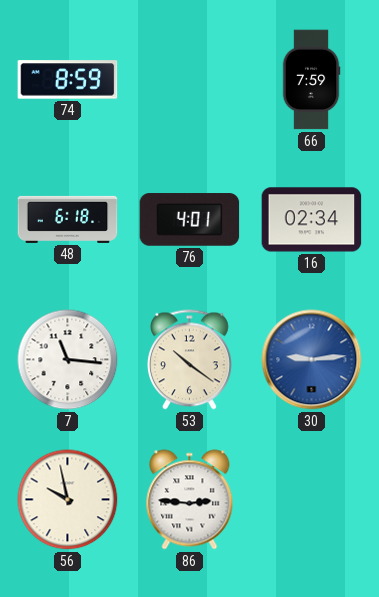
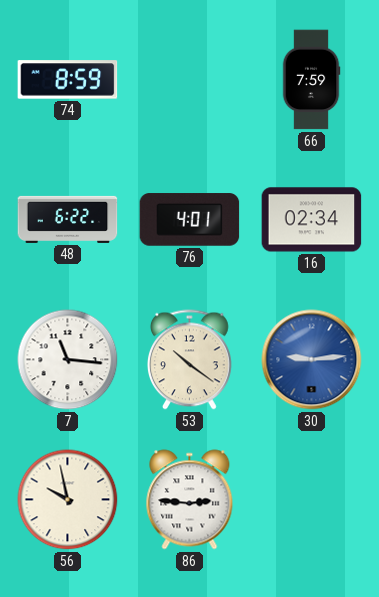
48: 6:18 -> 6:22
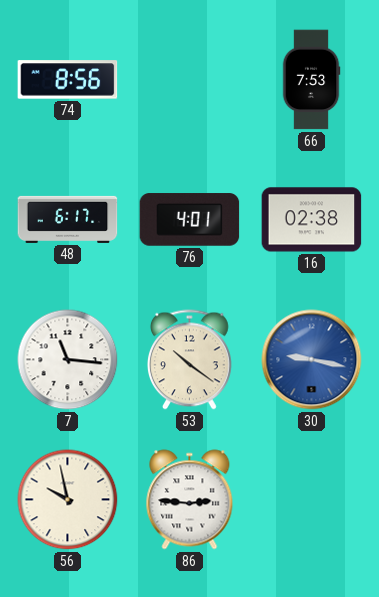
74: 8:59 -> 8:56
66: 7:59 -> 7:53
48: 6:22 -> 6:17
16: 02:34 -> 02:38
30: 9:14 -> 9:17
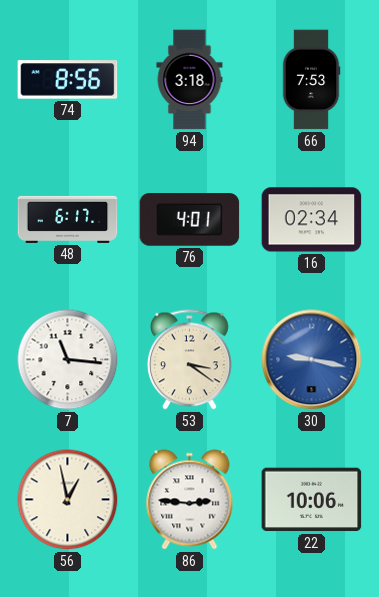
94: none -> 3:18
16: 02:38 -> 02:34
53: 10:21 -> 3:21
56: 9:58 -> 12:58
22: none -> 10:06
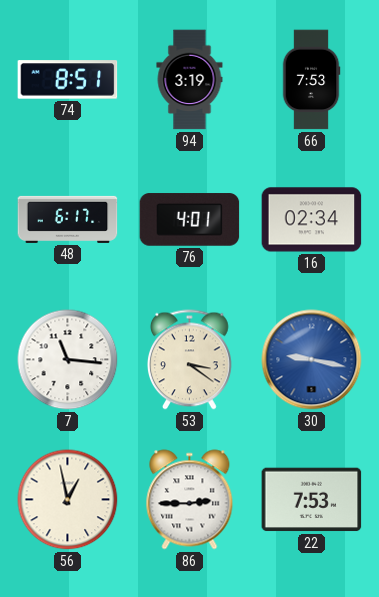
74: 8:56 -> 8:51
94: 3:18 -> 3:19
86: 2:46 -> 2:45
22: 10:06 -> 7:53
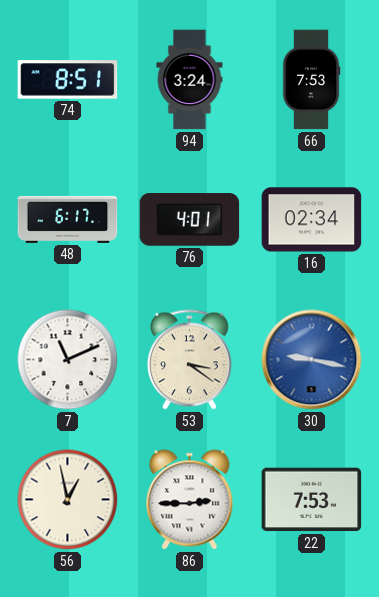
94: 3:19 -> 3:24
7: 11:16 -> 11:11
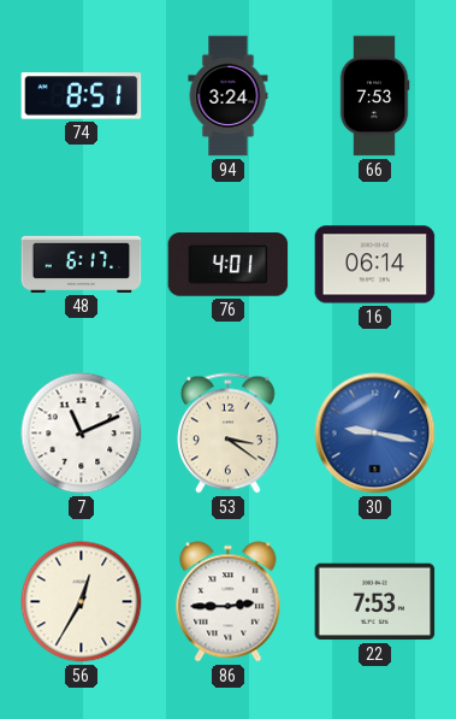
16: 02:34 -> 06:14
56: 12:58 -> 12:35
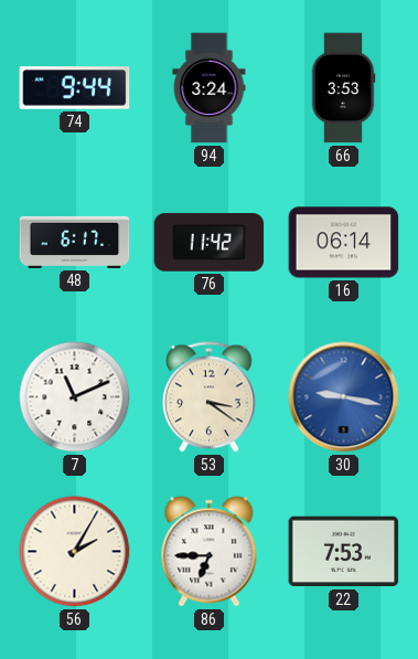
74: 8:51 -> 9:44
66: 7:53 -> 3:53
76: 4:01 -> 11:42
56: 12:35 -> 2:05
86: 2:45 -> 6:45
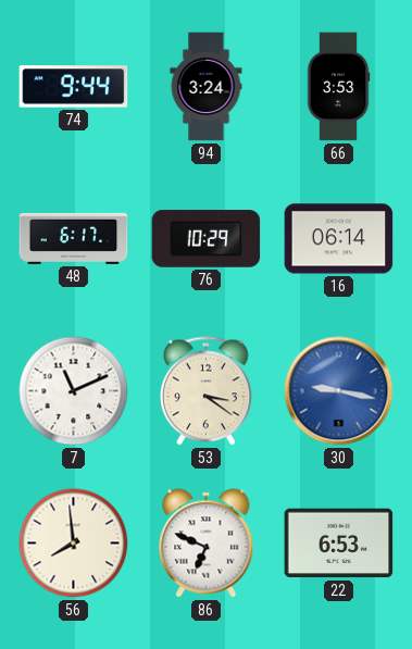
76: 11:42 -> 10:29
56: 2:05 -> 7:59
86: 6:45 -> 6:49
22: 7:53 -> 6:53
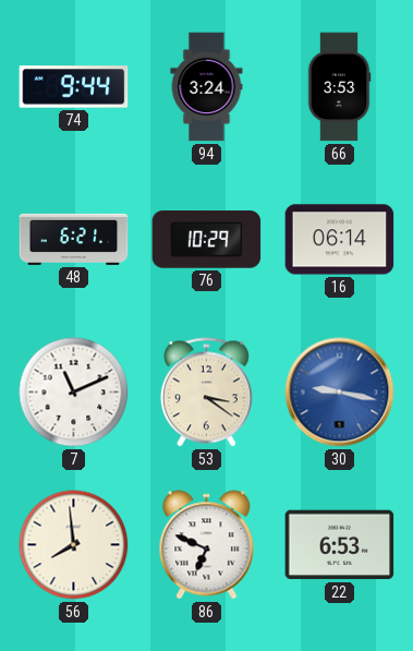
48: 6:17 -> 6:21
